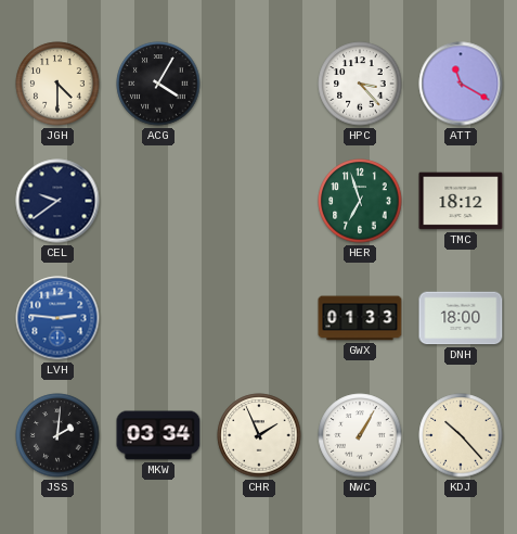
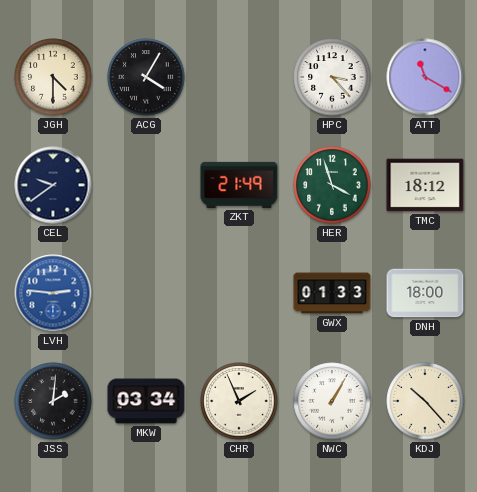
ZKT: none -> 21:49
HER: 6:57 -> 3:57
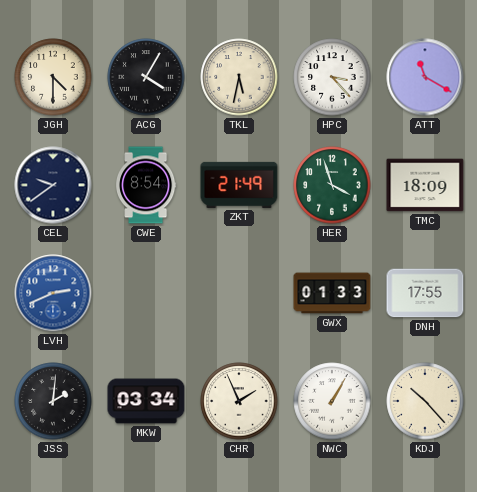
TKL: none -> 5:32
CWE: none -> 8:54
TMC: 18:12 -> 18:09
LVH: 2:46 -> 2:41
DNH: 18:00 -> 17:55
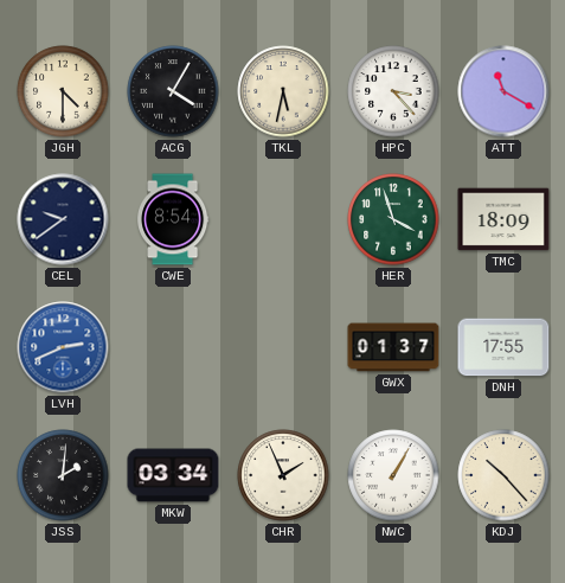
ZKT: 21:49 -> none
GWX: 01:33 -> 01:37
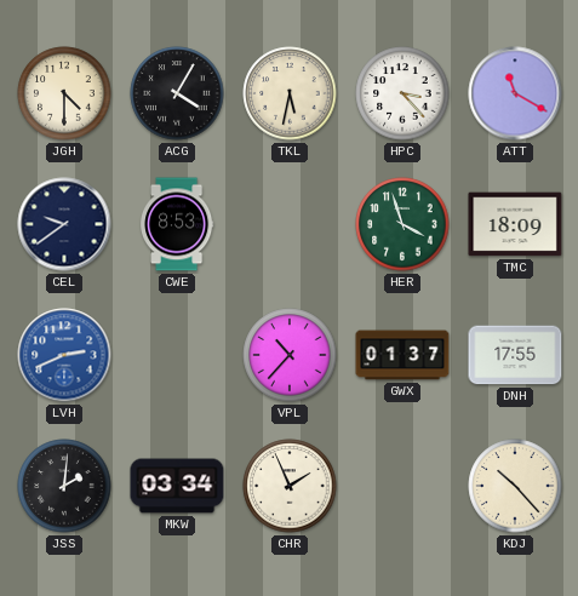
CWE: 8:54 -> 8:53
VPL: none -> 10:37
NWC: 1:05 -> none
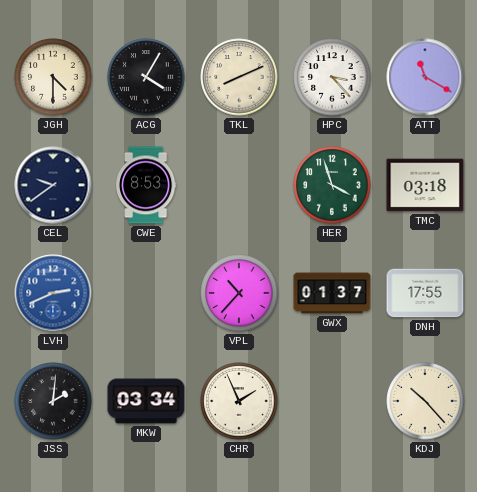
TKL: 5:32 -> 8:11
TMC: 18:09 -> 03:18
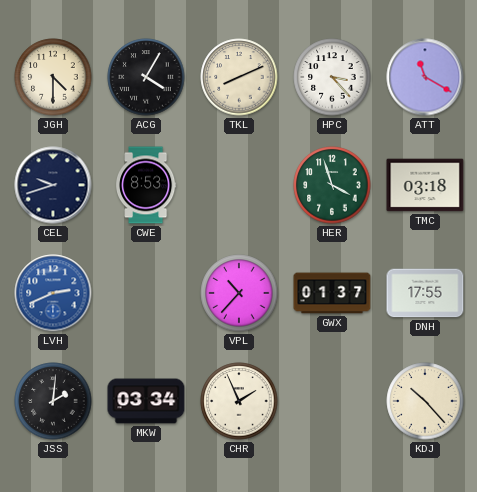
CEL: 9:39 -> 9:42
